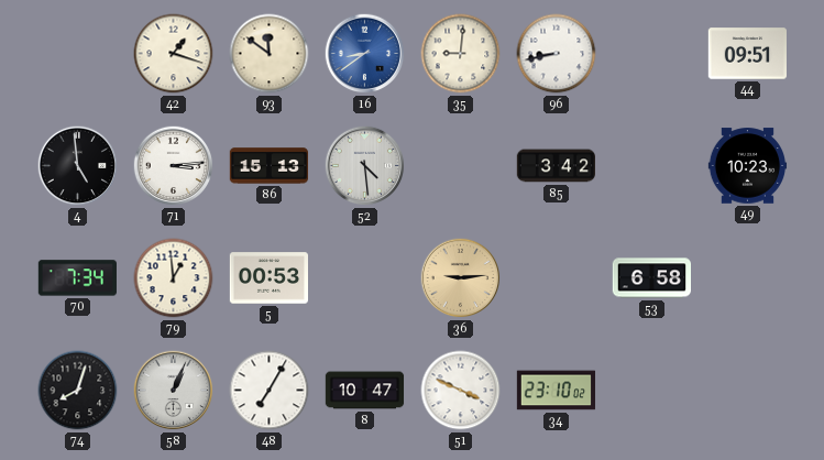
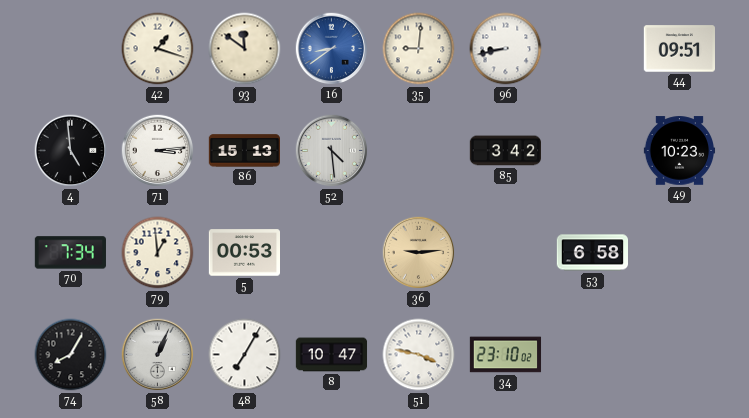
74: 8:03 -> 8:05
51: 3:49 -> 3:47
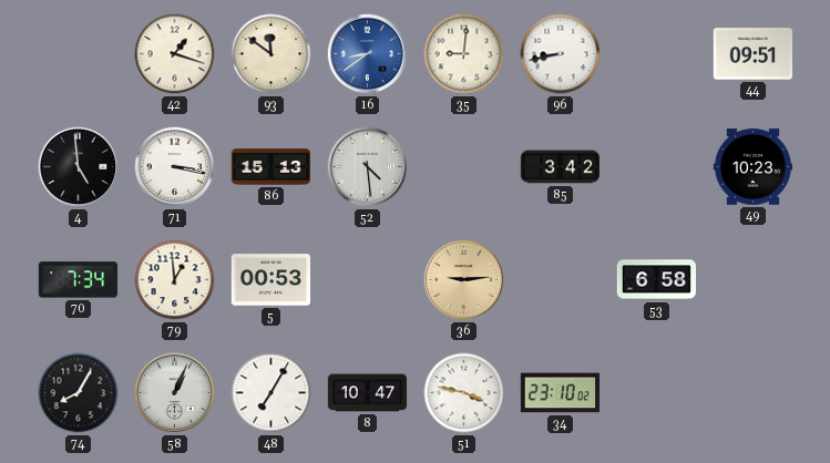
71: 3:14 -> 3:17
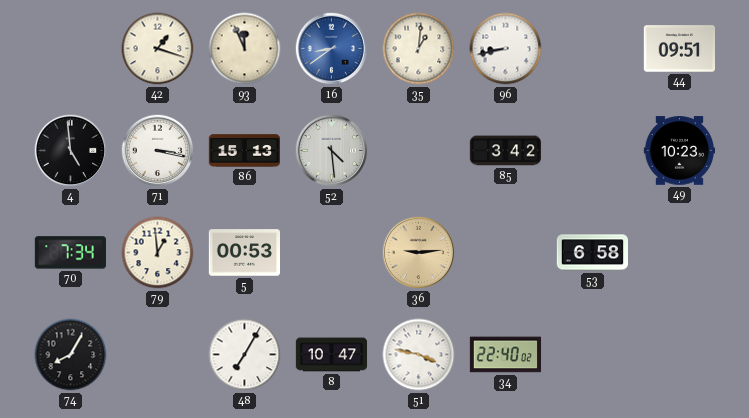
93: 11:51 -> 11:56
35: 9:01 -> 1:01
58: 1:04 -> none
34: 23:10 -> 22:40
